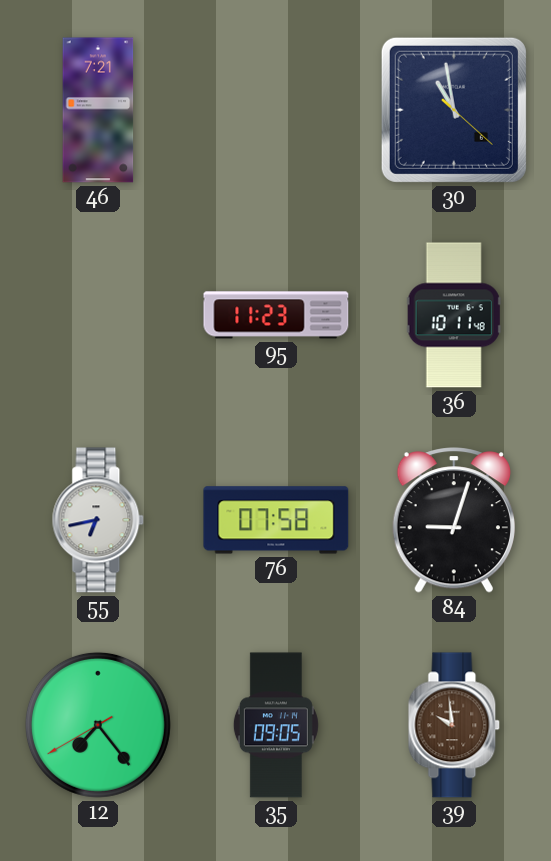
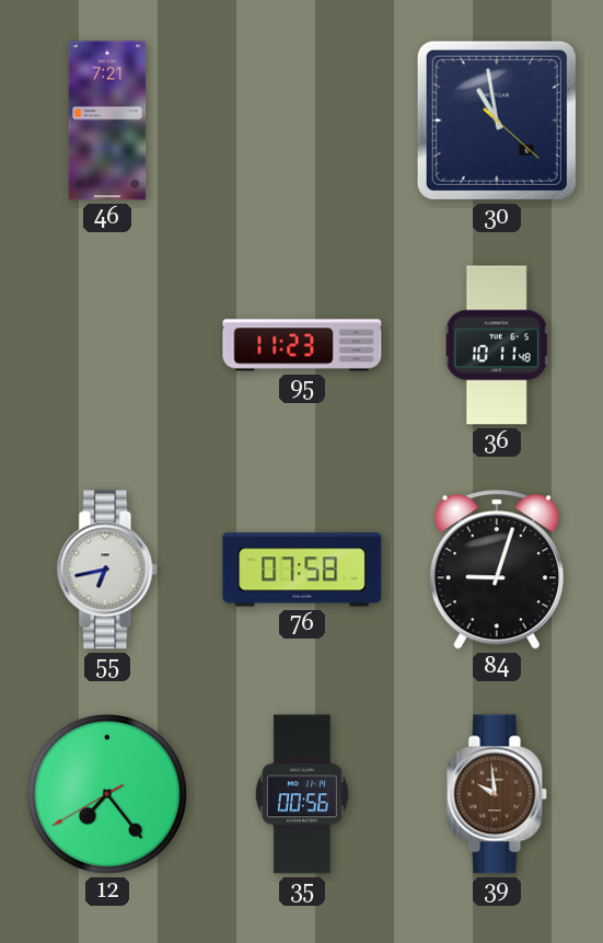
35: 09:05 -> 00:56
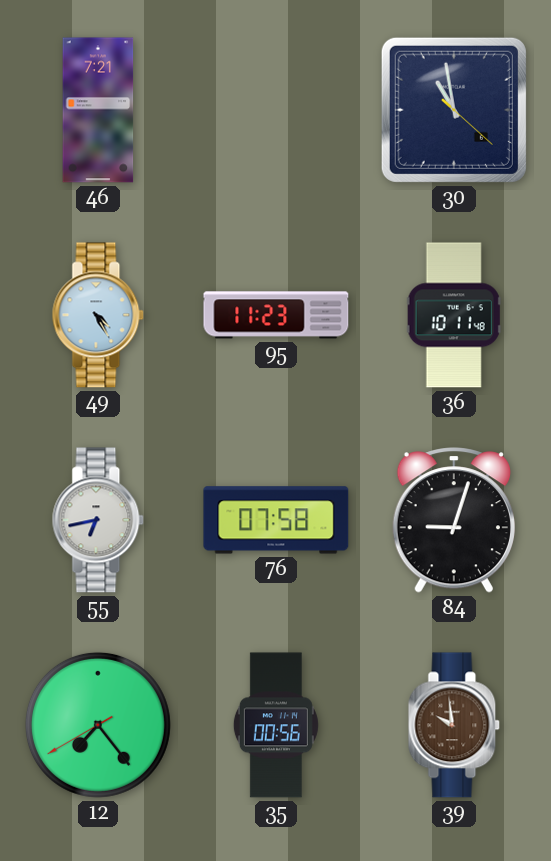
49: none -> 4:25
